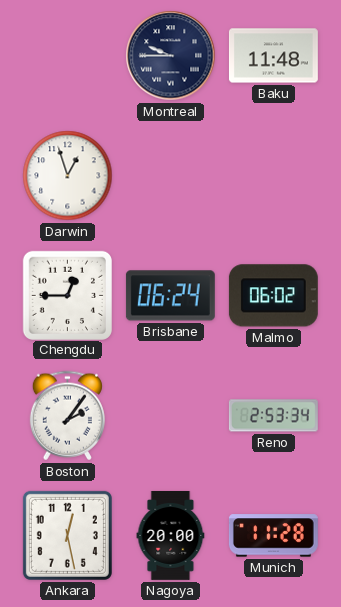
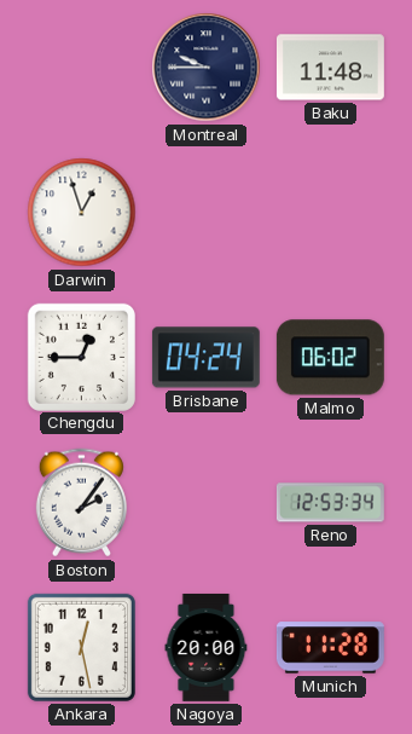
Brisbane: 06:24 -> 04:24
Reno: 2:53 -> 12:53
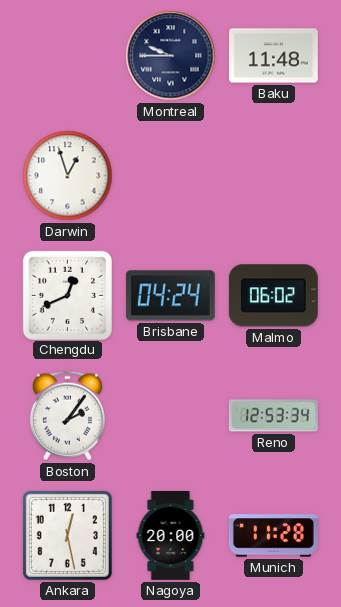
Chengdu: 12:45 -> 12:41
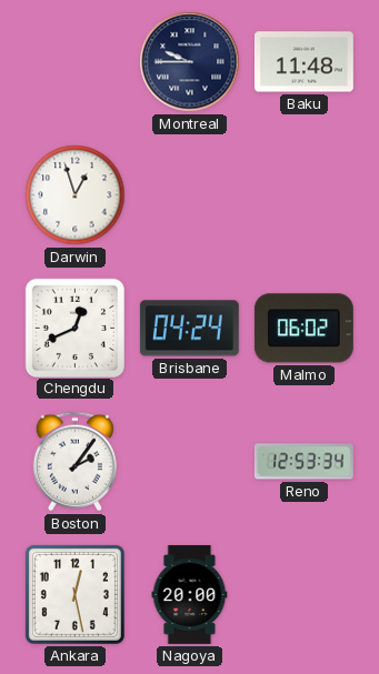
Munich: 11:28 -> none
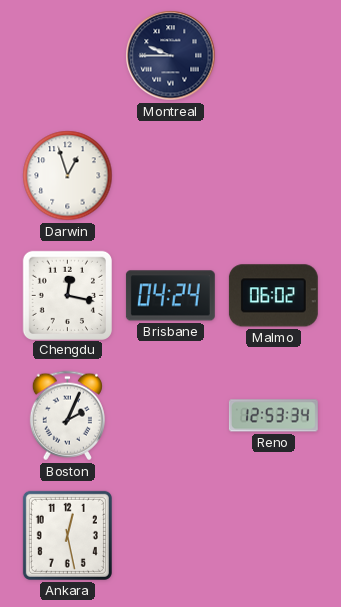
Baku: 11:48 -> none
Chengdu: 12:41 -> 12:17
Boston: 2:06 -> 2:04
Nagoya: 20:00 -> none
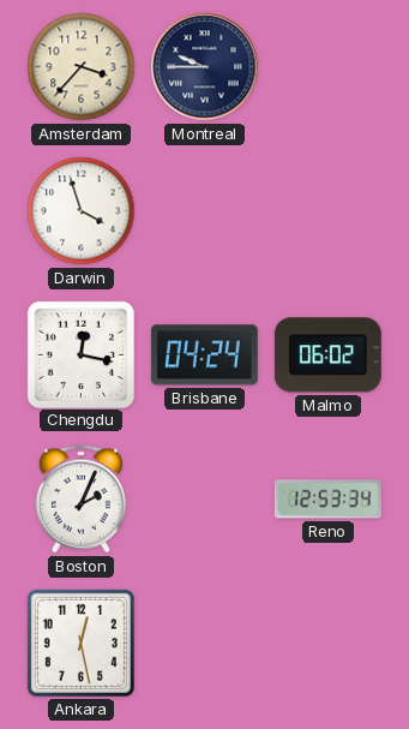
Amsterdam: none -> 3:37
Darwin: 12:57 -> 3:57
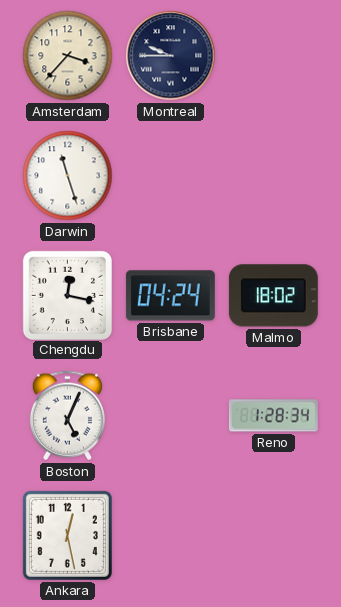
Darwin: 3:57 -> 11:27
Malmo: 06:02 -> 18:02
Boston: 2:04 -> 5:04
Reno: 12:53 -> 1:28
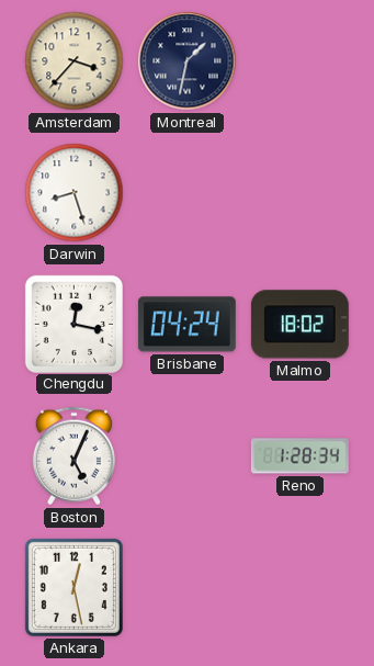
Montreal: 9:45 -> 1:32
Darwin: 11:27 -> 8:27
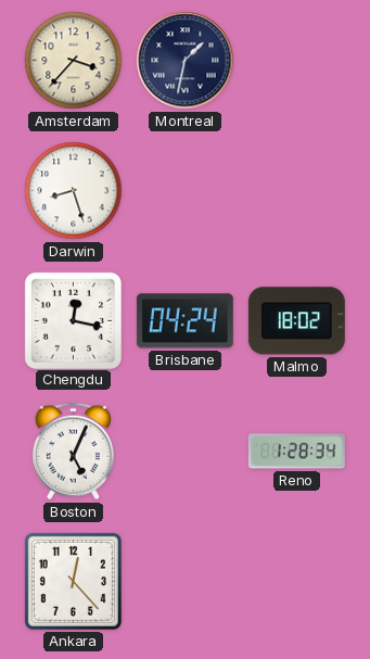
Ankara: 12:28 -> 12:23
